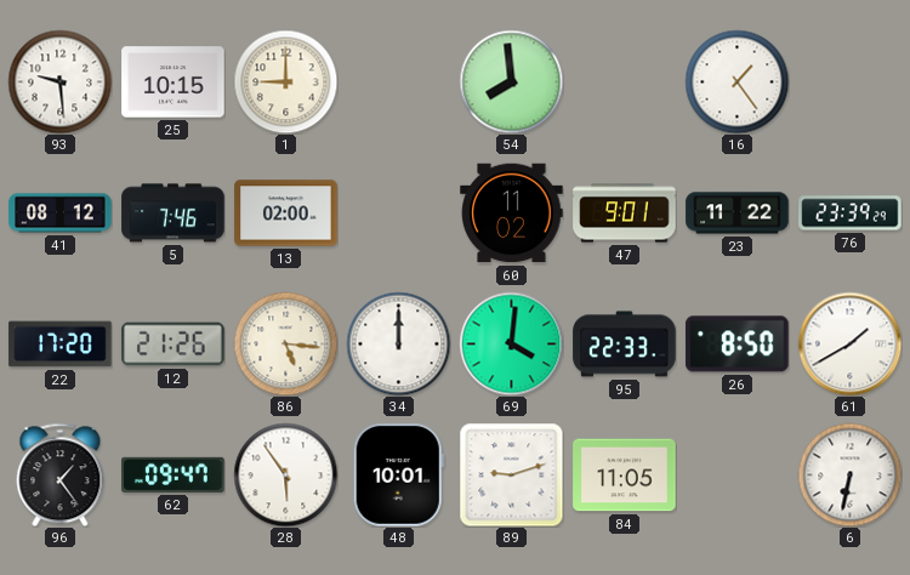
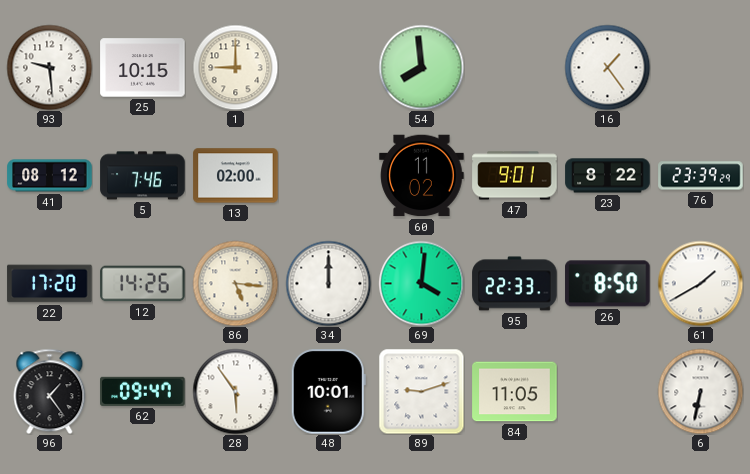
23: 11:22 -> 8:22
12: 21:26 -> 14:26
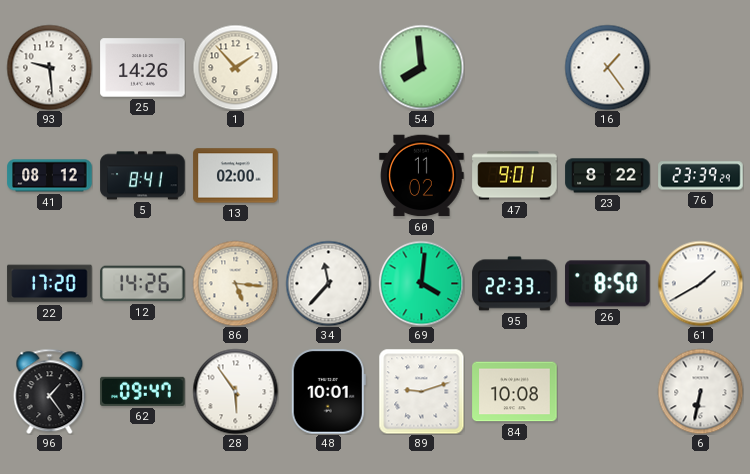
25: 10:15 -> 14:26
1: 9:00 -> 1:53
5: 7:46 -> 8:41
34: 12:00 -> 11:37
84: 11:05 -> 10:08
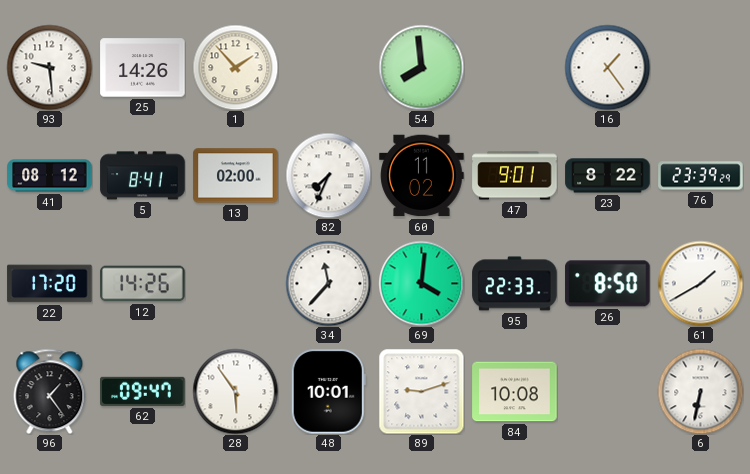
82: none -> 7:34
86: 5:16 -> none
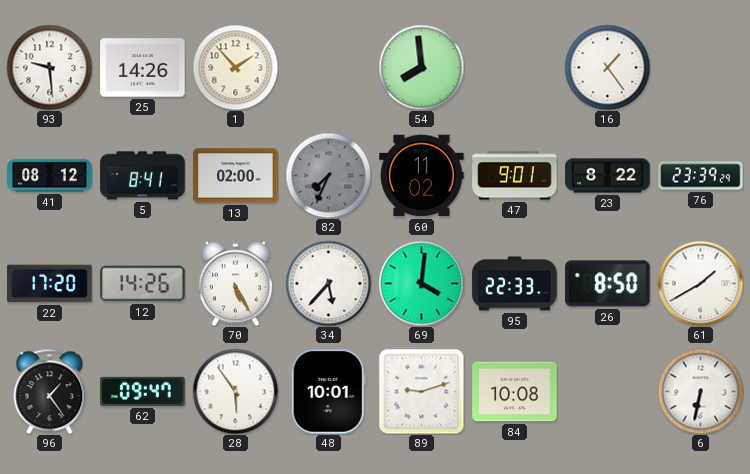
82 dial: white -> grey
70: none -> 5:25
34: 11:37 -> 5:37
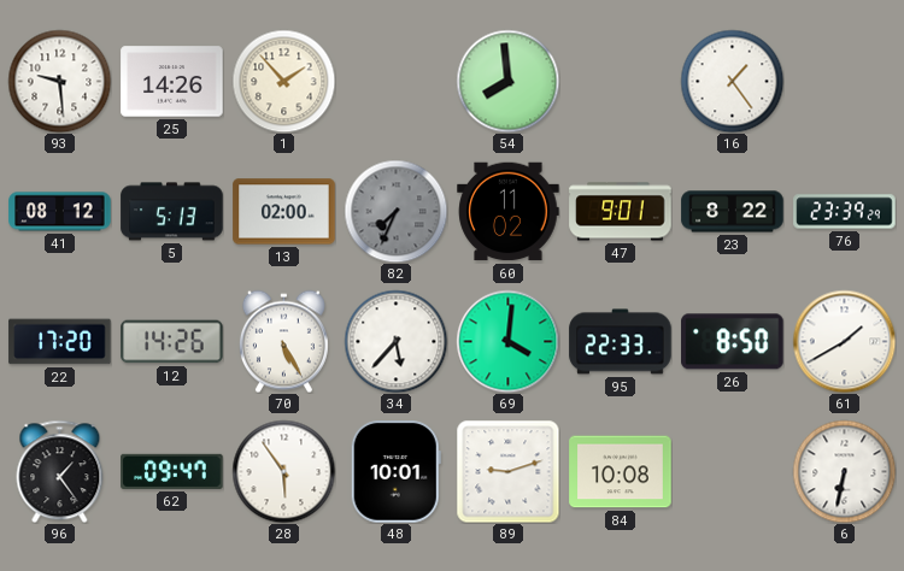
5: 8:41 -> 5:13
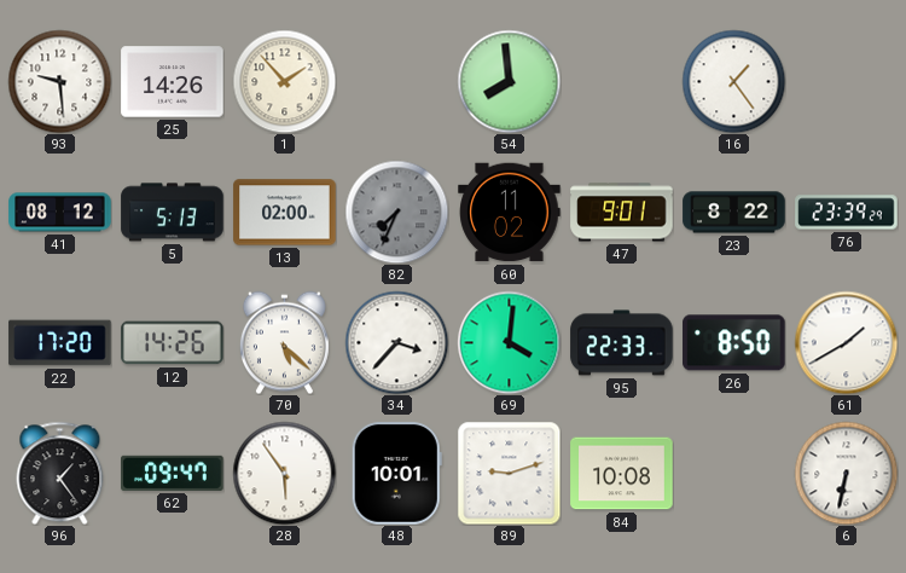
70: 5:25 -> 5:22
34: 5:37 -> 3:37
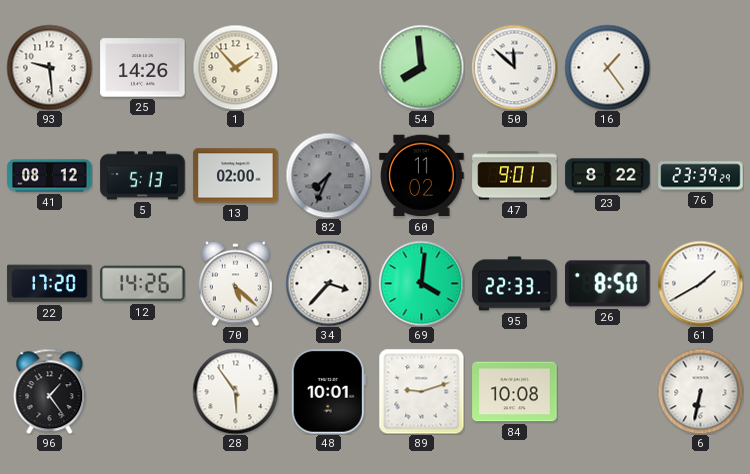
50: none -> 11:52
62: 09:47 -> none
